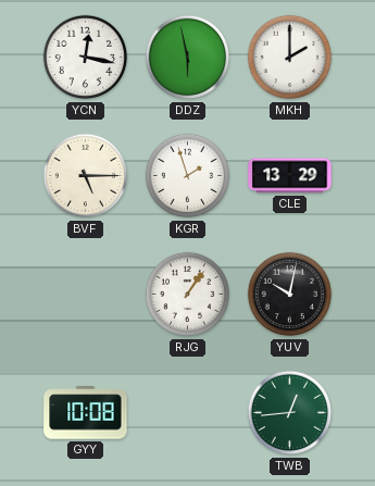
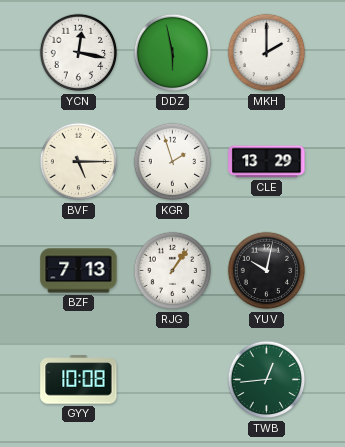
BZF: none -> 7:13
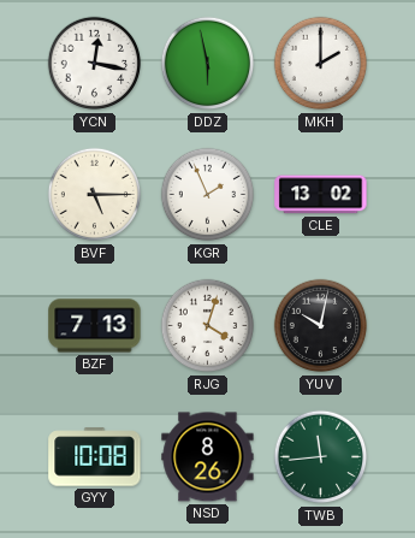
KGR: 1:57 -> 1:56
CLE: 13:29 -> 13:02
RJG: 1:06 -> 4:03
NSD: none -> 8:26
TWB: 12:44 -> 11:44
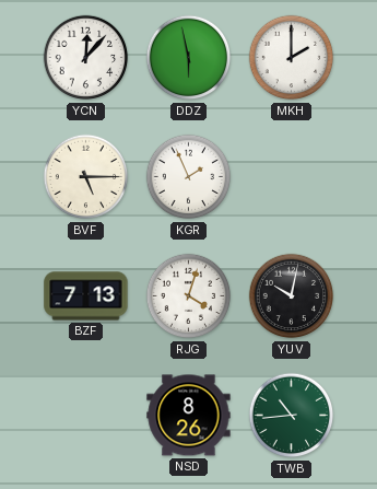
YCN: 12:17 -> 12:07
CLE: 13:02 -> none
GYY: 10:08 -> none
TWB: 11:44 -> 10:44
